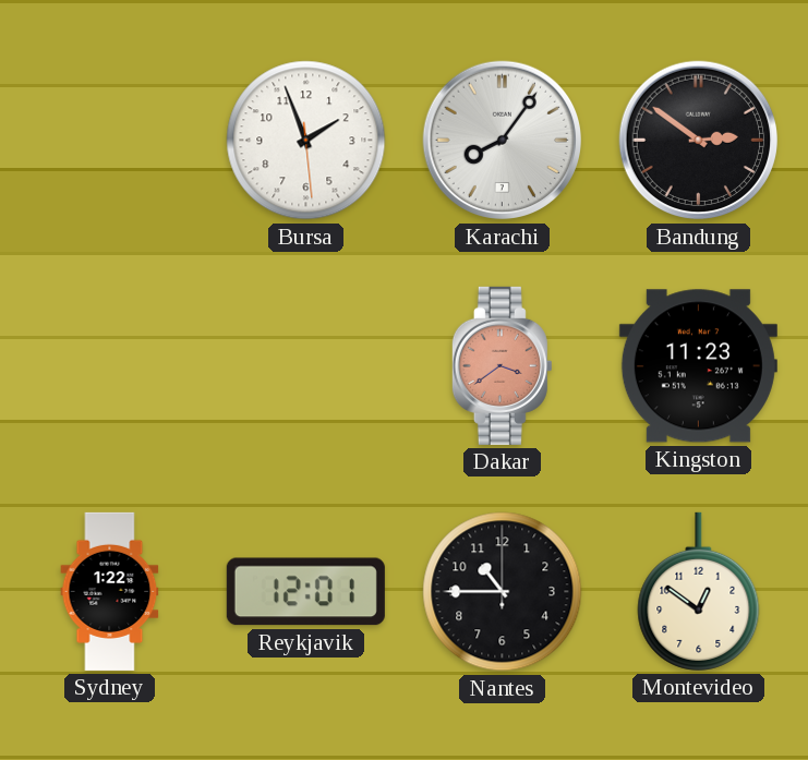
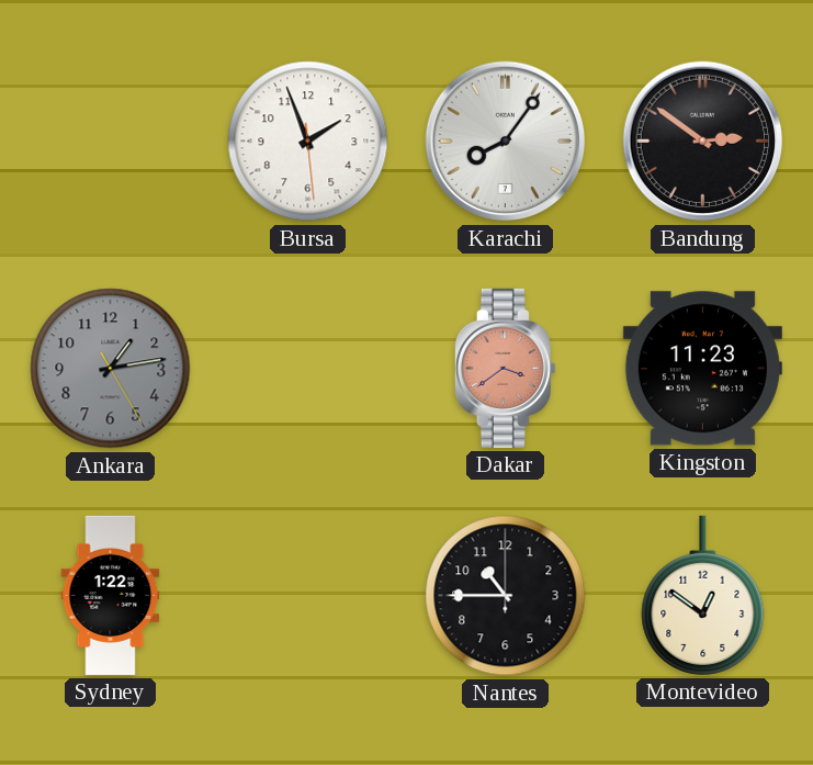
Ankara: none -> 1:13
Reykjavik: 12:01 -> none
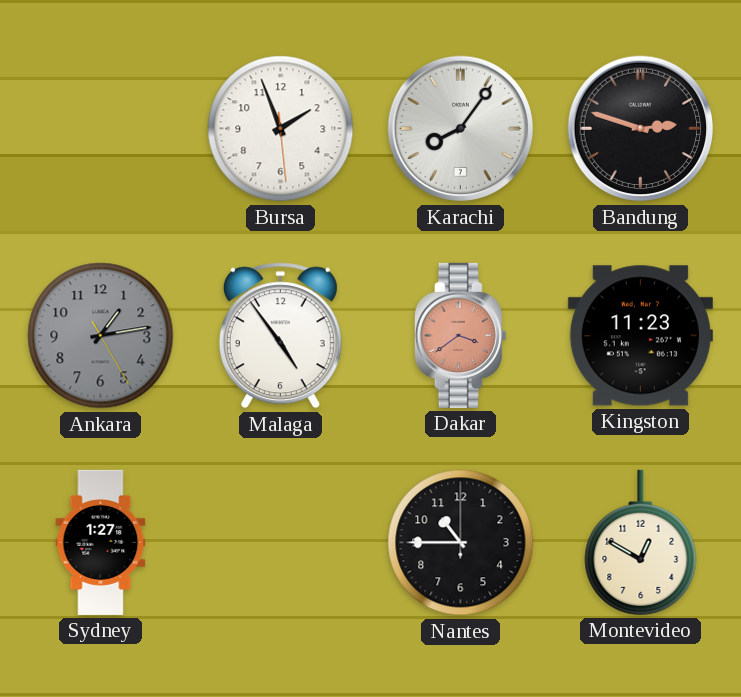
Bandung: 2:51 -> 2:48
Malaga: none -> 4:54
Sydney: 1:22 -> 1:27
Montevideo: 12:51 -> 12:50
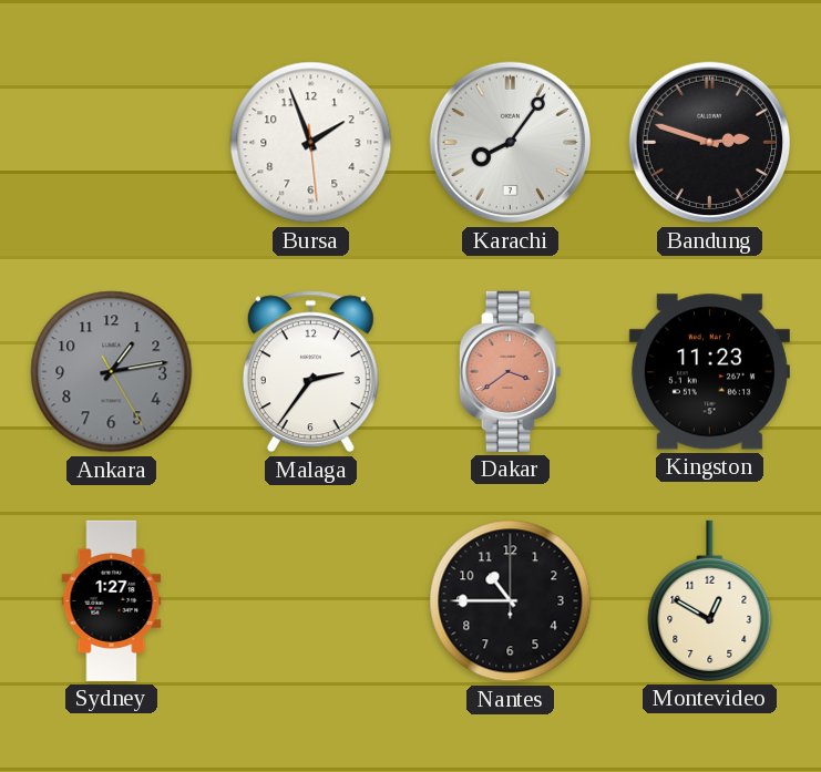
Malaga: 4:54 -> 2:36
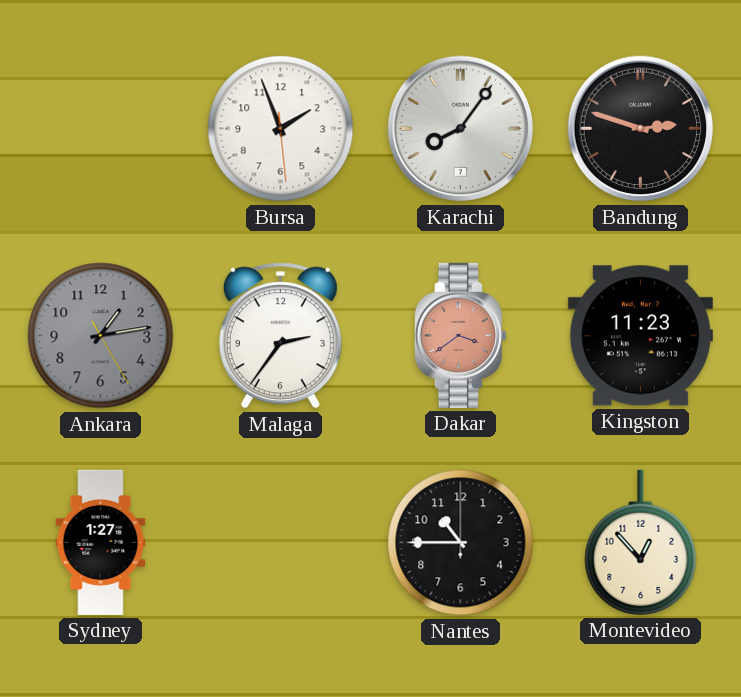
Montevideo: 12:50 -> 12:53
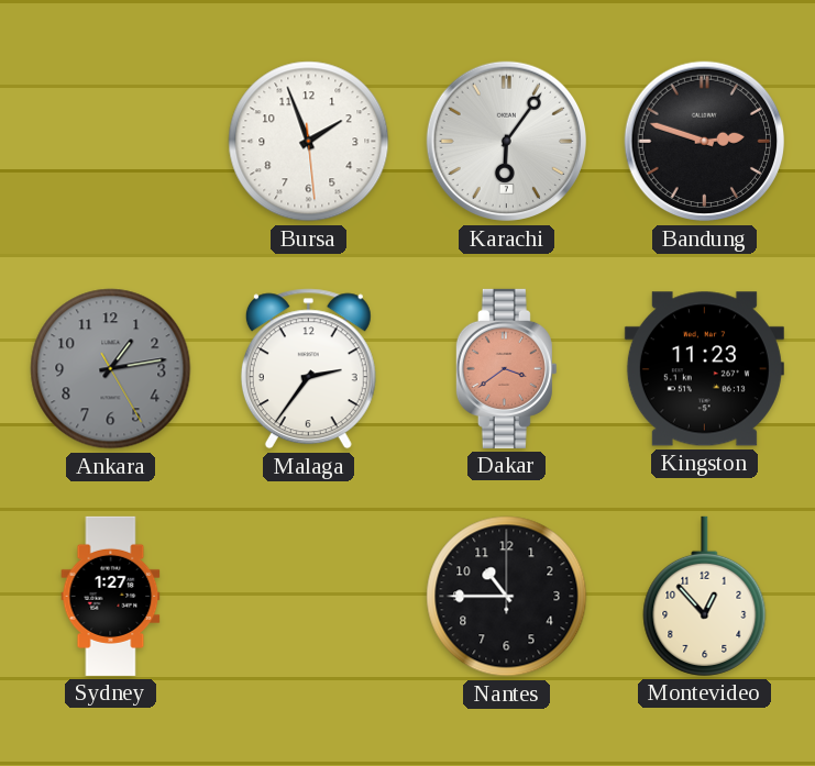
Karachi: 8:06 -> 6:06
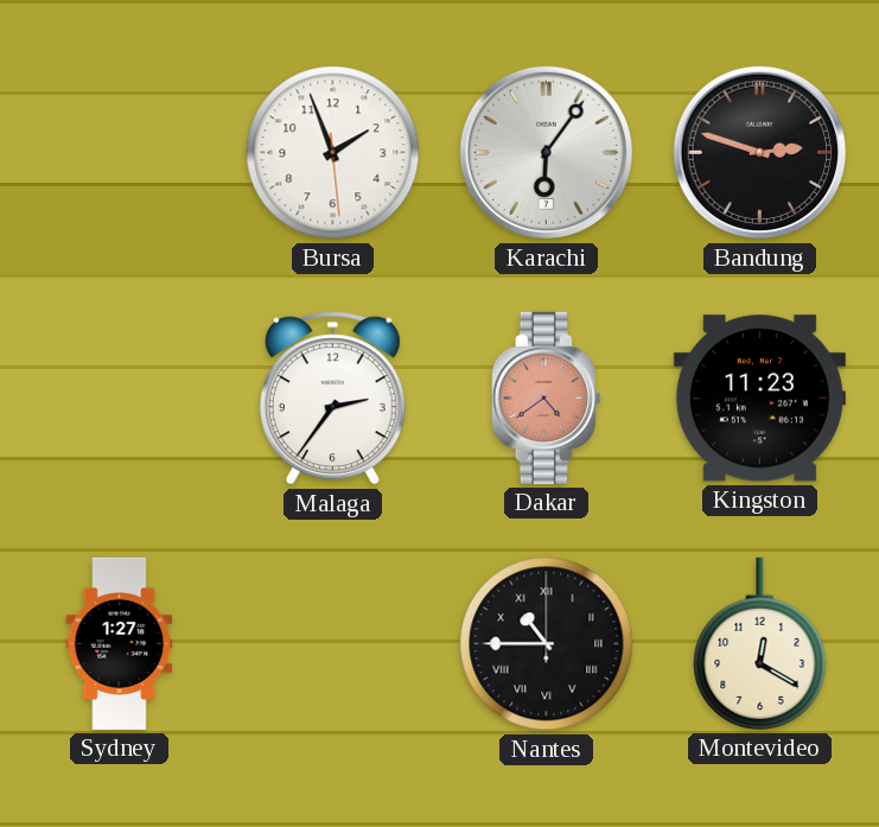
Ankara: 1:13 -> none
Dakar: 3:39 -> 4:39
Nantes numerals: Arabic -> Roman
Montevideo: 12:53 -> 12:20
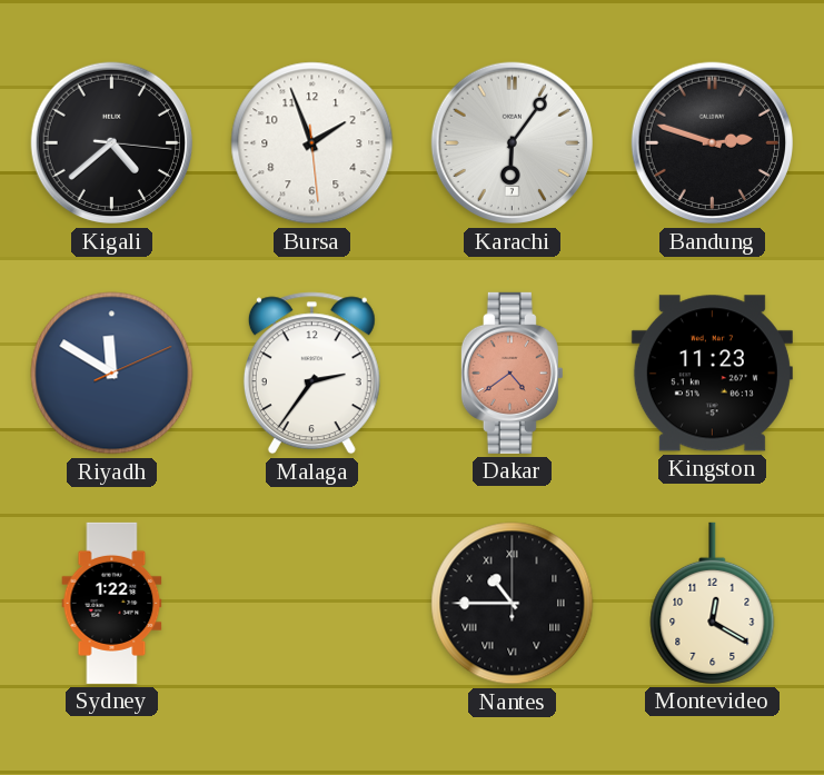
Kigali: none -> 4:38
Riyadh: none -> 11:50
Sydney: 1:27 -> 1:22
